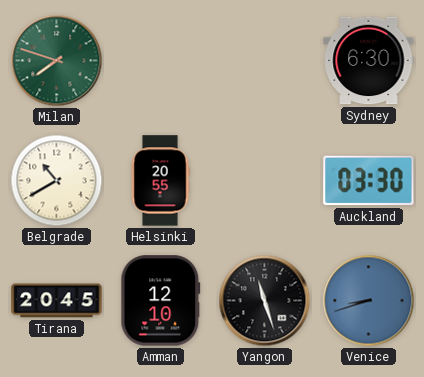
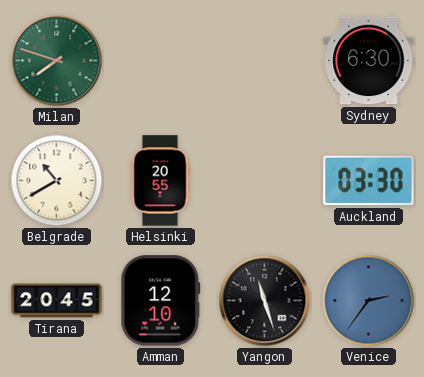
Venice: 8:42 -> 2:36
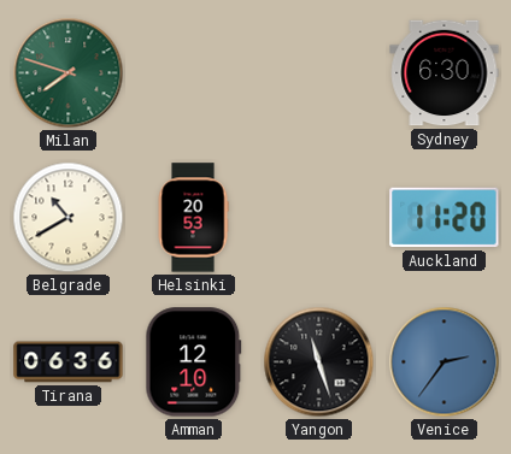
Helsinki: 20:55 -> 20:53
Auckland: 03:30 -> 11:20
Tirana: 20:45 -> 06:36
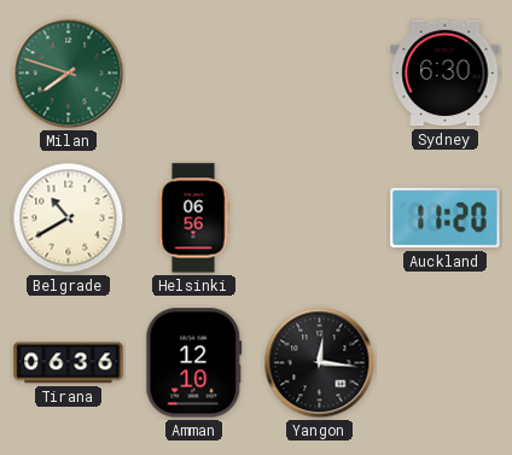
Helsinki: 20:53 -> 06:56
Yangon: 11:27 -> 12:16
Venice: 2:36 -> none
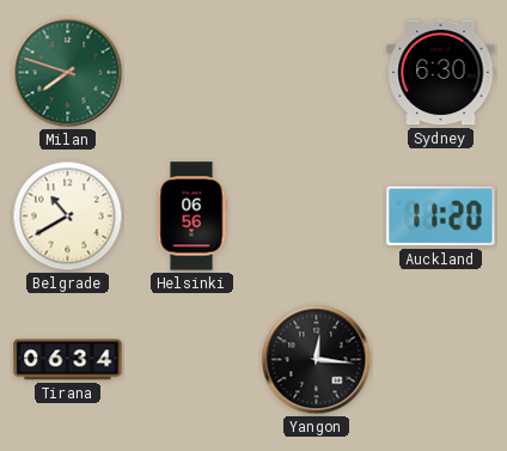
Tirana: 06:36 -> 06:34
Amman: 12:10 -> none
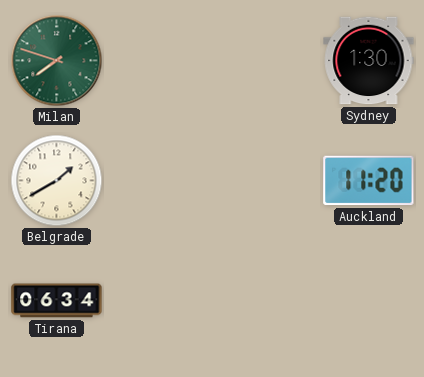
Sydney: 6:30 -> 1:30
Belgrade: 10:40 -> 1:40
Helsinki: 06:56 -> none
Yangon: 12:16 -> none
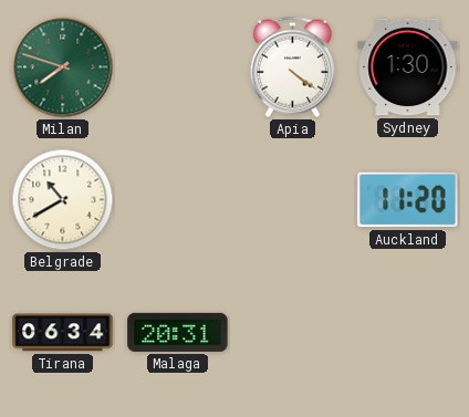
Apia: none -> 4:21
Belgrade: 1:40 -> 10:40
Malaga: none -> 20:31
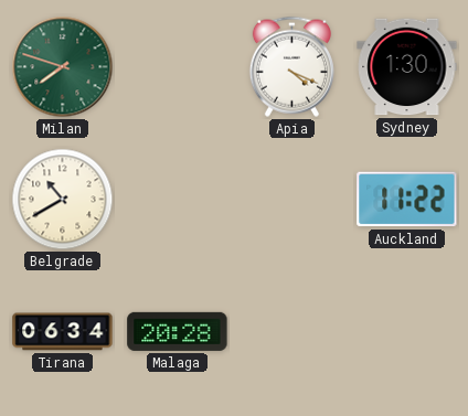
Apia: 4:21 -> 4:19
Auckland: 11:20 -> 11:22
Malaga: 20:31 -> 20:28
